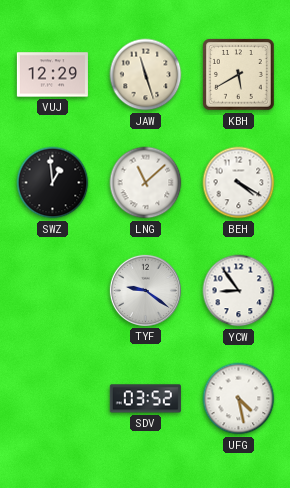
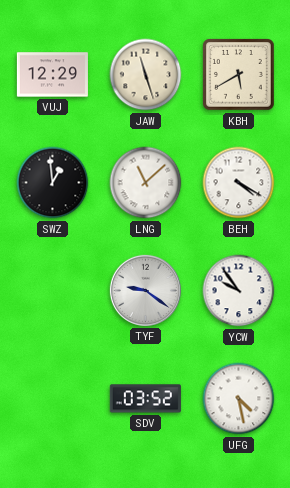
YCW: 8:54 -> 9:54
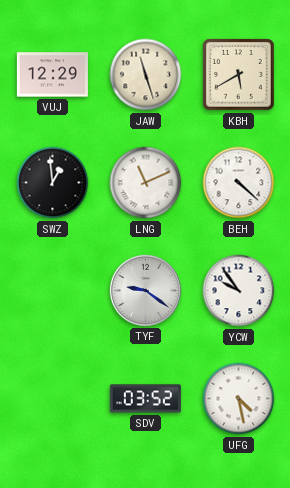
LNG: 11:08 -> 11:11
BEH: 4:20 -> 4:22
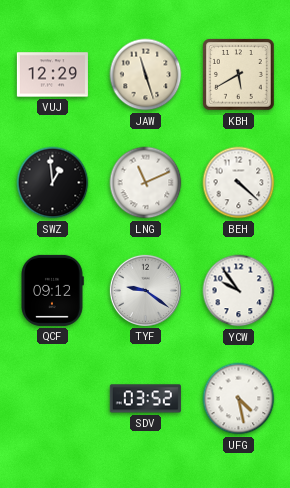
QCF: none -> 09:12
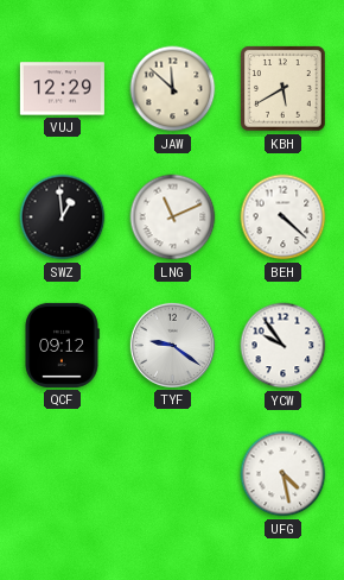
JAW: 11:27 -> 11:52
SDV: 03:52 -> none
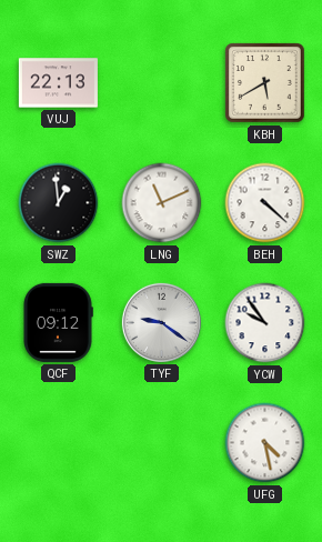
VUJ: 12:29 -> 22:13
JAW: 11:52 -> none
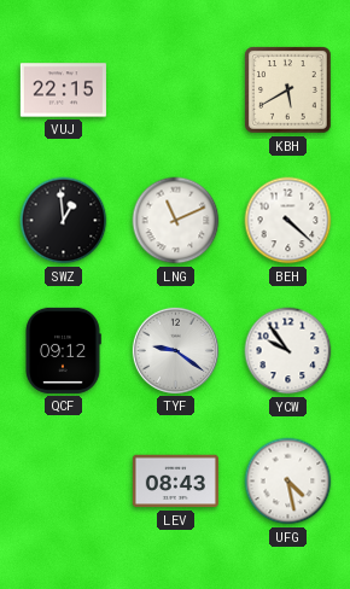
VUJ: 22:13 -> 22:15
LEV: none -> 08:43
